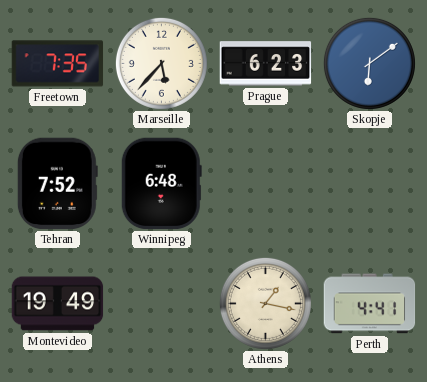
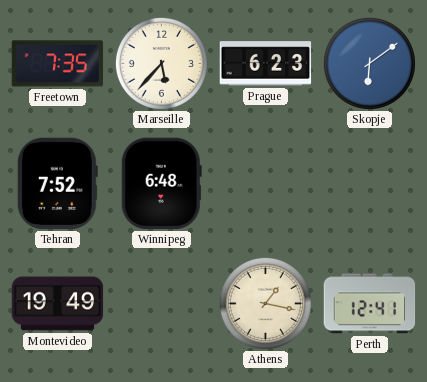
Perth: 4:41 -> 12:41
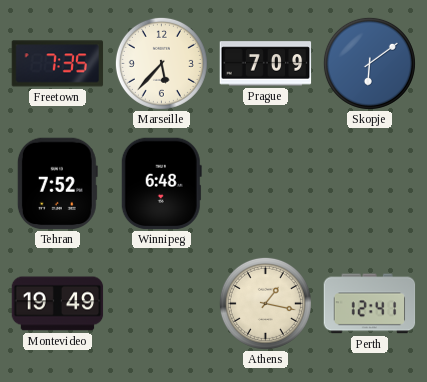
Prague: 6:23 -> 7:09
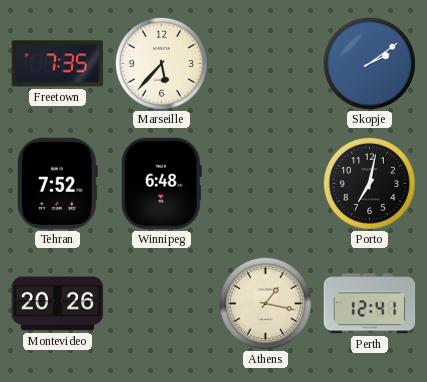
Prague: 7:09 -> none
Skopje: 6:09 -> 2:09
Porto: none -> 7:02
Montevideo: 19:49 -> 20:26
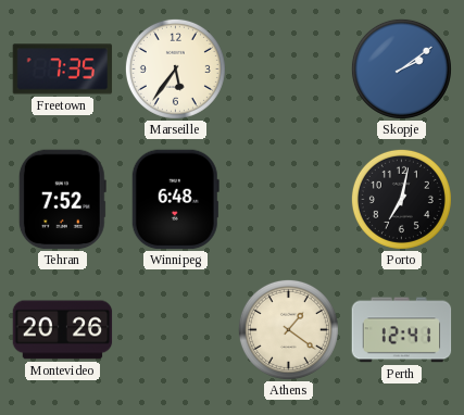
Marseille: 5:37 -> 5:36
Athens: 1:17 -> 1:21
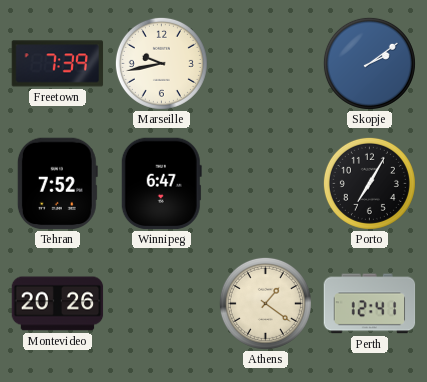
Freetown: 7:35 -> 7:39
Marseille: 5:36 -> 9:43
Winnipeg: 6:48 -> 6:47
Porto: 7:02 -> 7:05
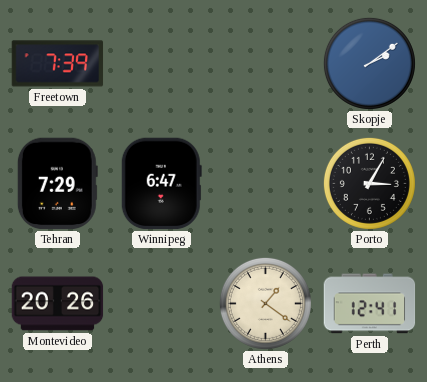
Marseille: 9:43 -> none
Tehran: 7:52 -> 7:29
Porto: 7:05 -> 3:05
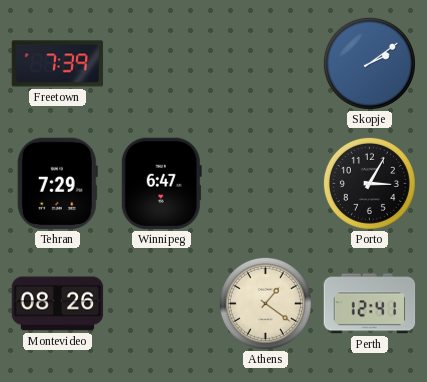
Montevideo: 20:26 -> 08:26
